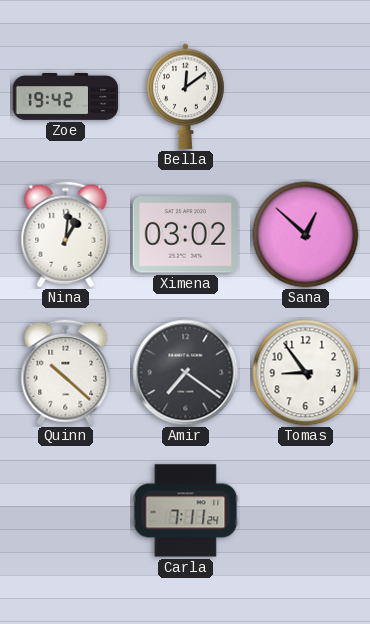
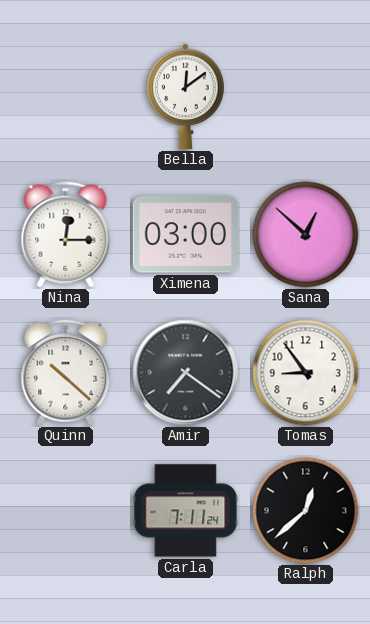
Zoe: 19:42 -> none
Nina: 1:01 -> 12:15
Ximena: 03:02 -> 03:00
Ralph: none -> 12:38
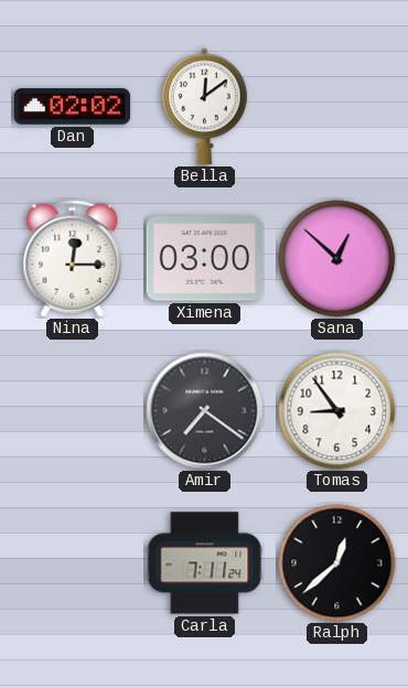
Dan: none -> 02:02
Quinn: 10:22 -> none
